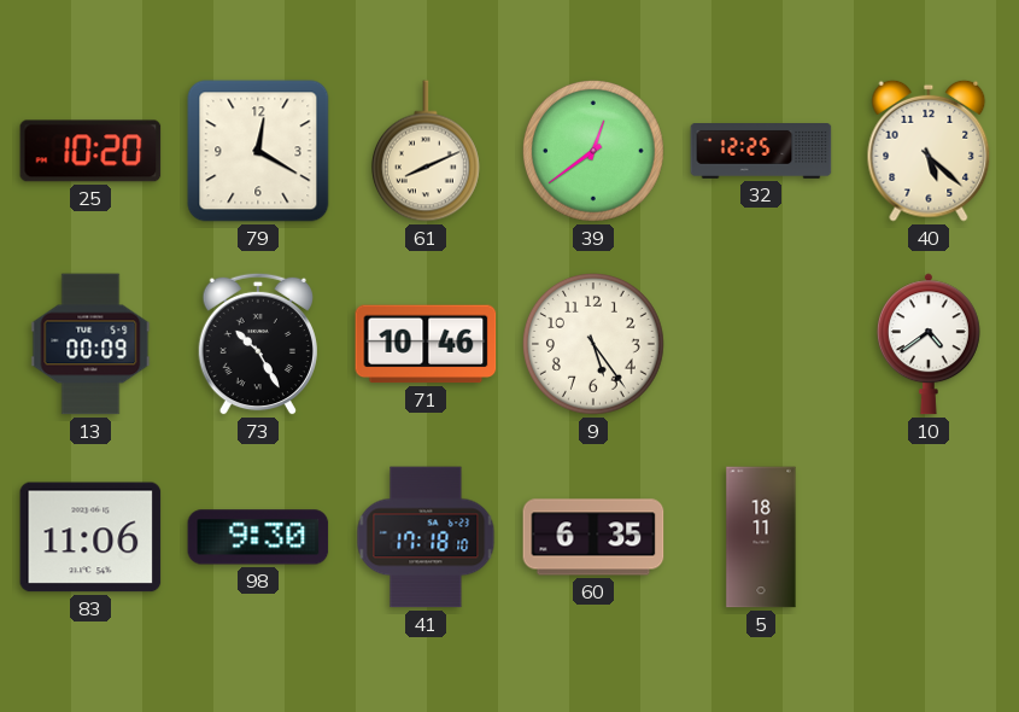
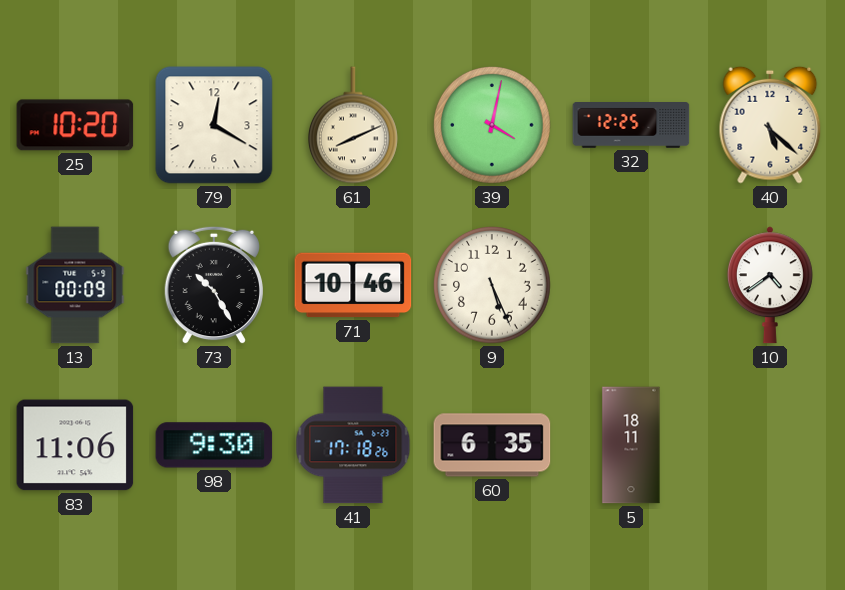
39: 12:39 -> 4:02
9: 5:24 -> 5:26
41: 17:18:10 -> 17:18:26
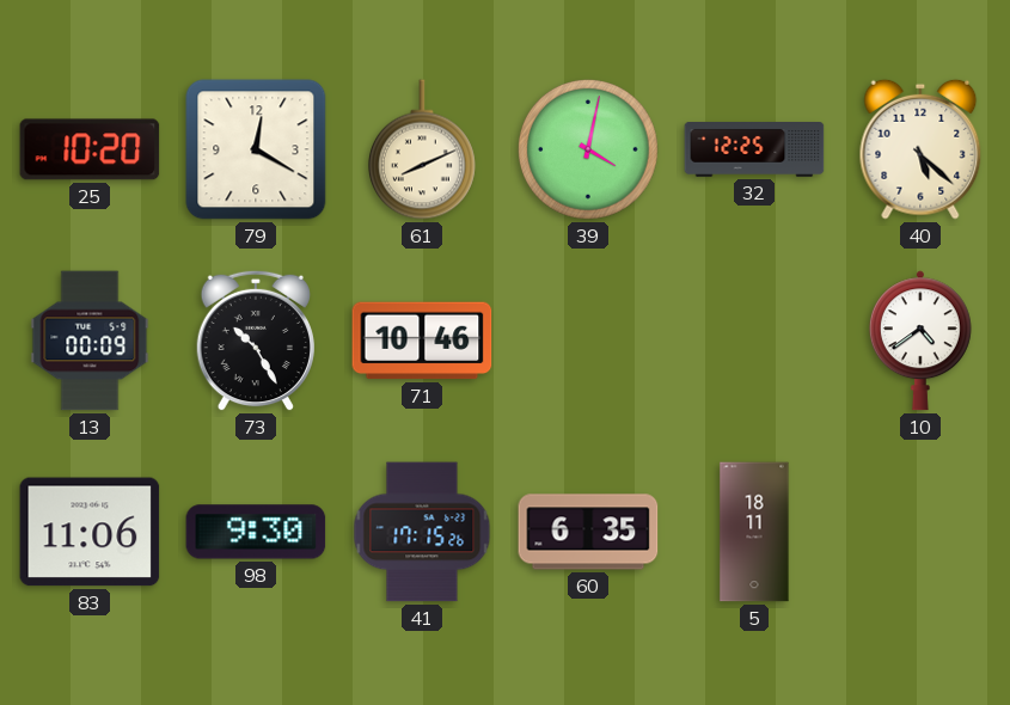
9: 5:26 -> none
41: 17:18 -> 17:15
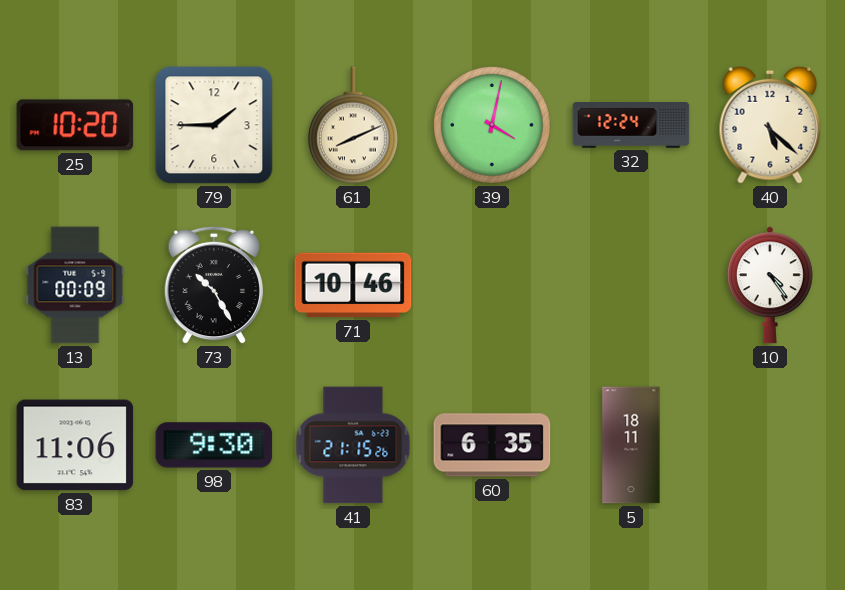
79: 12:20 -> 1:45
32: 12:25 -> 12:24
10: 4:39 -> 4:24
41: 17:15 -> 21:15
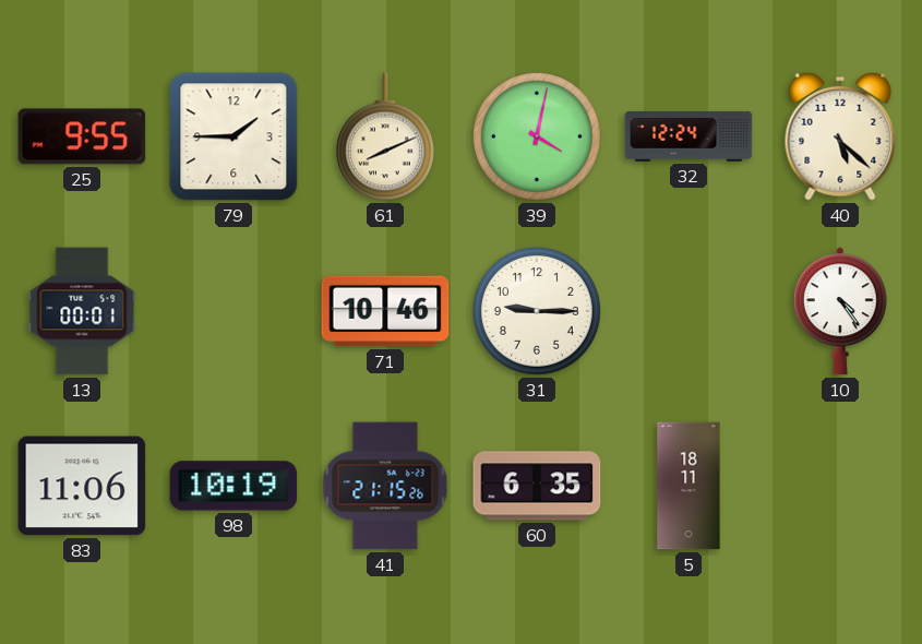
25: 10:20 -> 9:55
13: 00:09 -> 00:01
73: 10:25 -> none
31: none -> 9:15
98: 9:30 -> 10:19
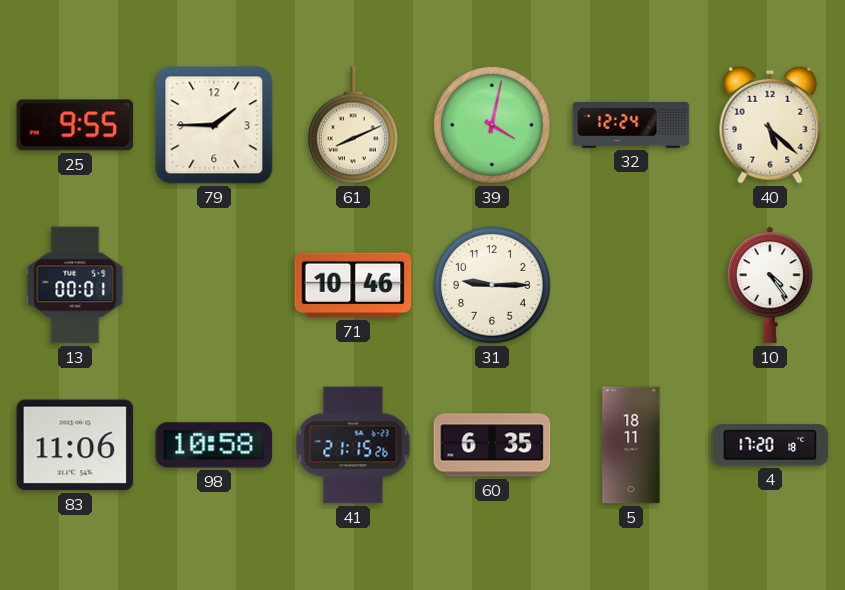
98: 10:19 -> 10:58
4: none -> 17:20
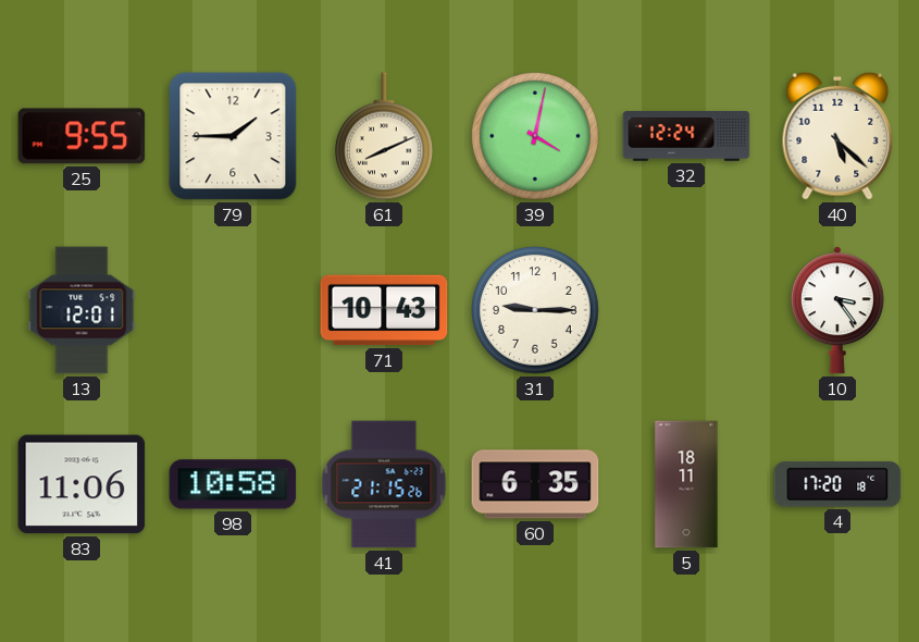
13: 00:01 -> 12:01
71: 10:46 -> 10:43
10: 4:24 -> 3:24
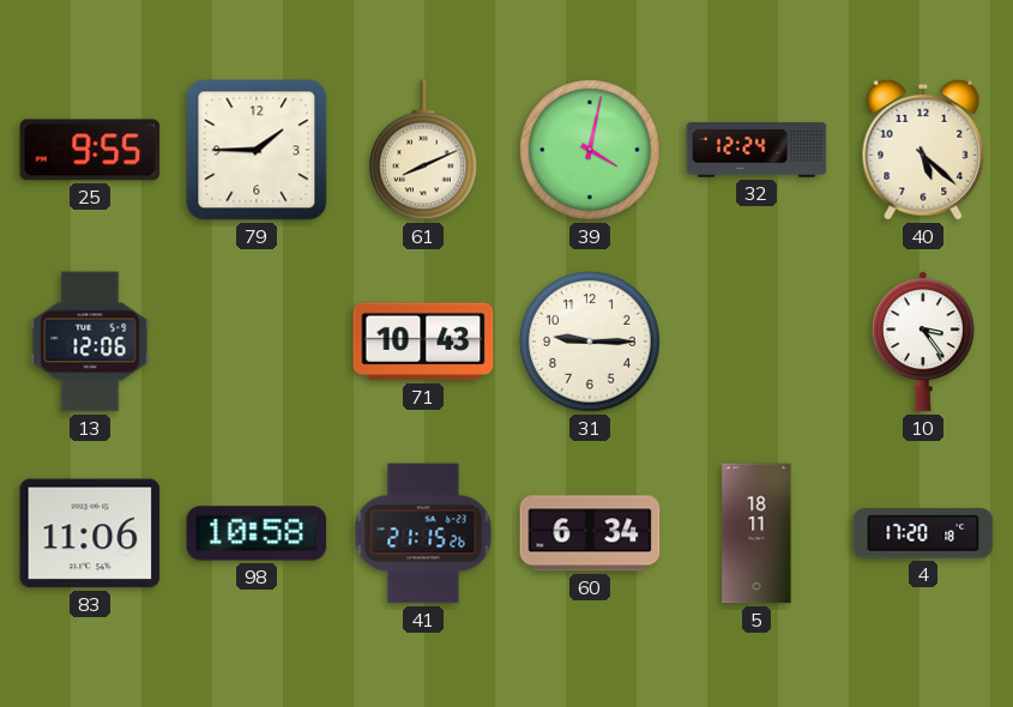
13: 12:01 -> 12:06
60: 6:35 -> 6:34
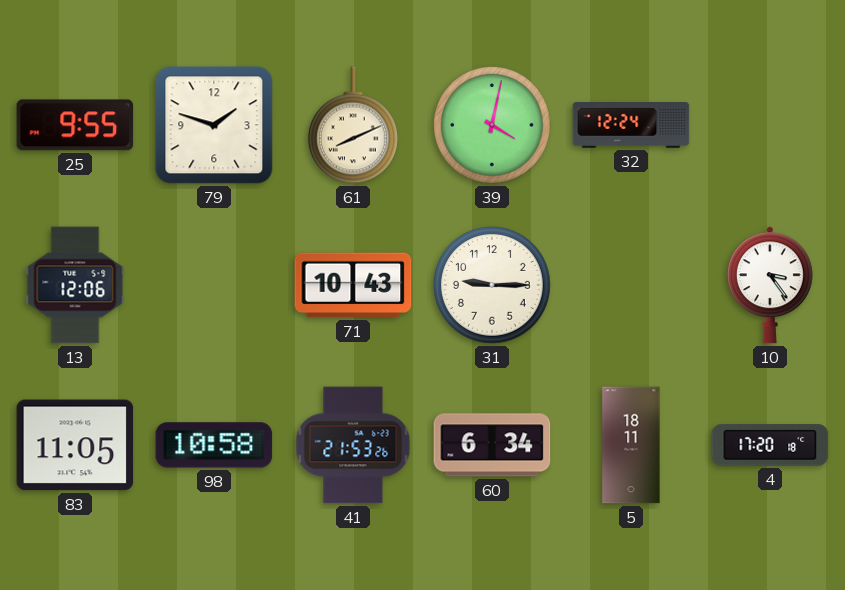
79: 1:45 -> 1:48
40: 5:22 -> none
83: 11:06 -> 11:05
41: 21:15 -> 21:53
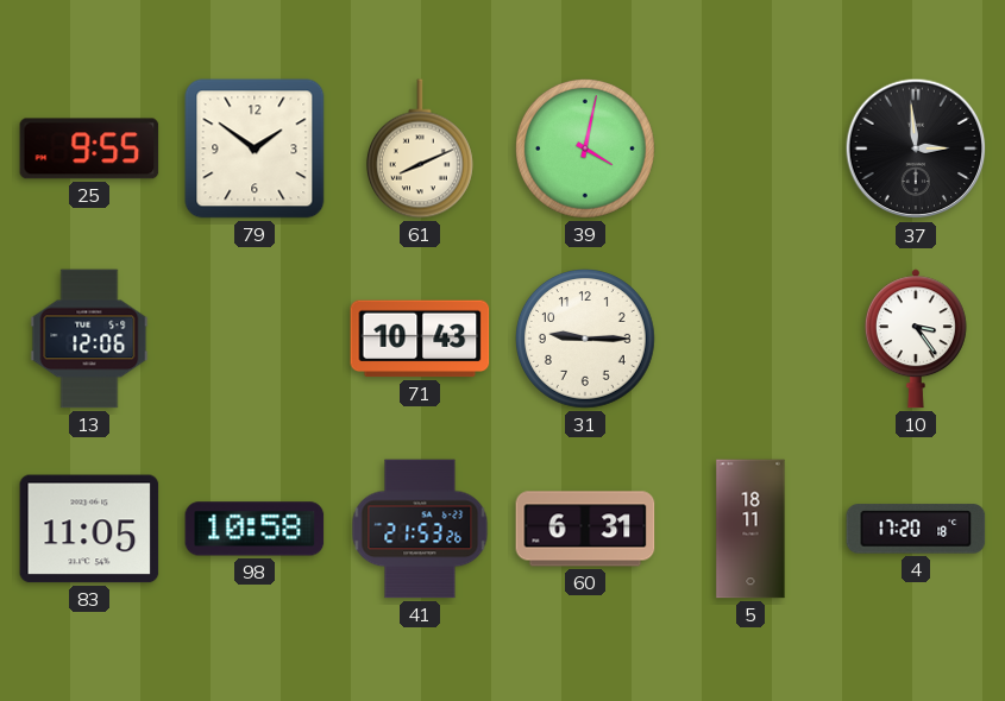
79: 1:48 -> 1:51
32: 12:24 -> none
37: none -> 2:59
60: 6:34 -> 6:31
